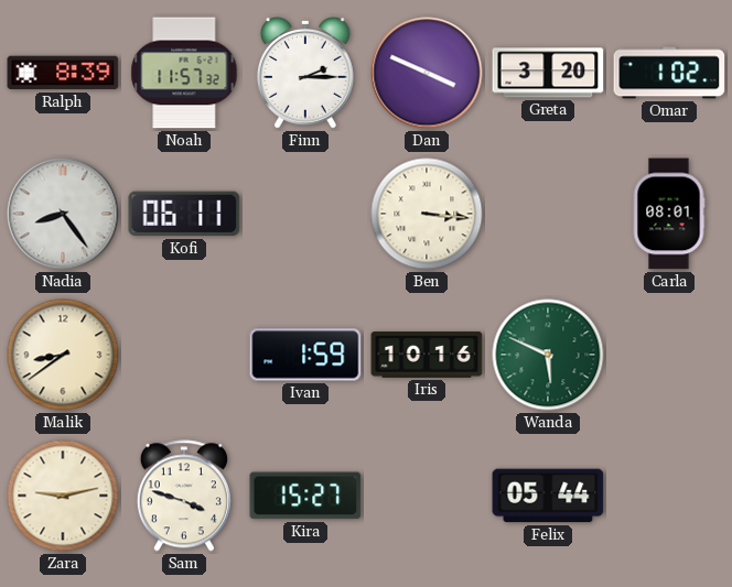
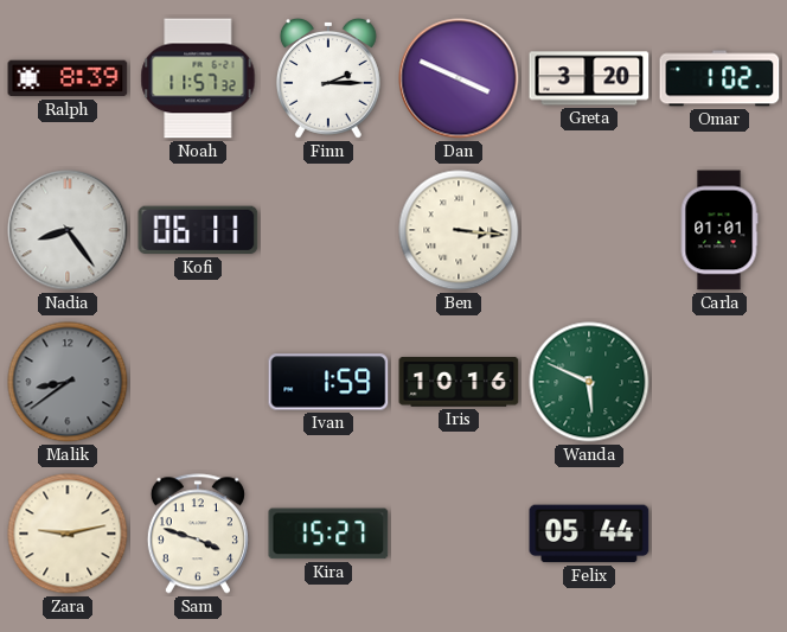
Carla: 08:01 -> 01:01
Malik dial: cream -> grey
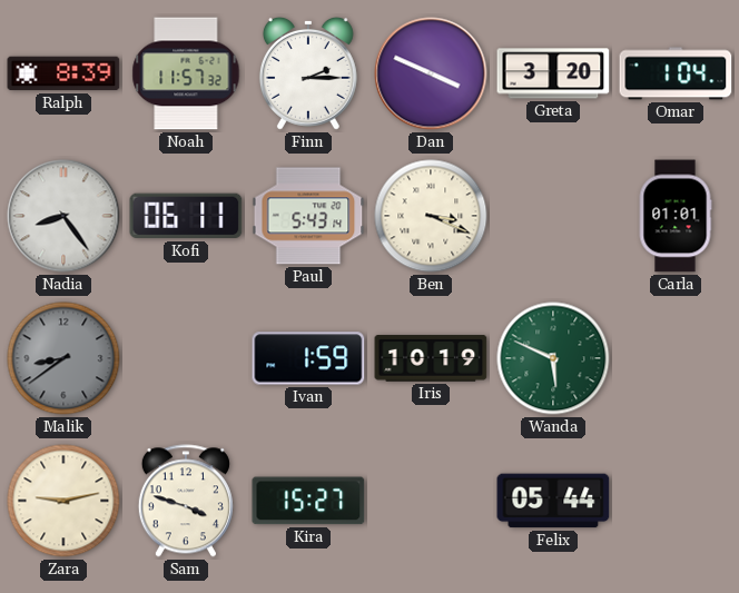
Omar: 1:02 -> 1:04
Paul: none -> 5:43
Ben: 3:16 -> 3:19
Iris: 10:16 -> 10:19
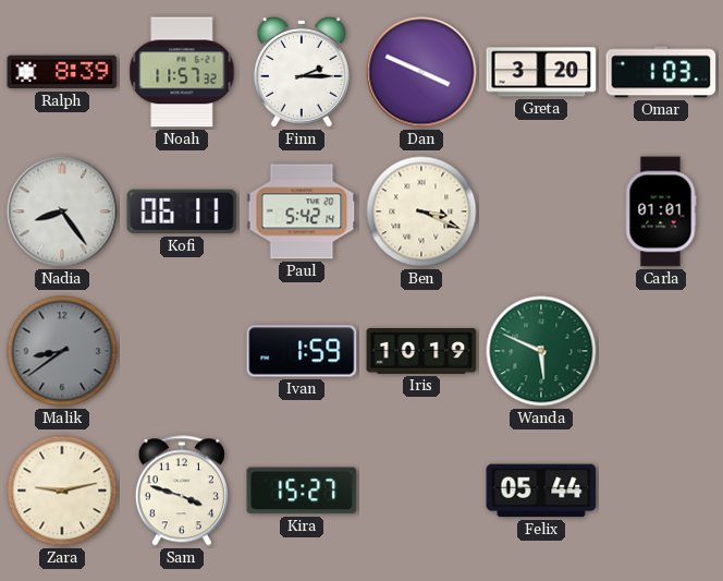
Omar: 1:04 -> 1:03
Paul: 5:43 -> 5:42
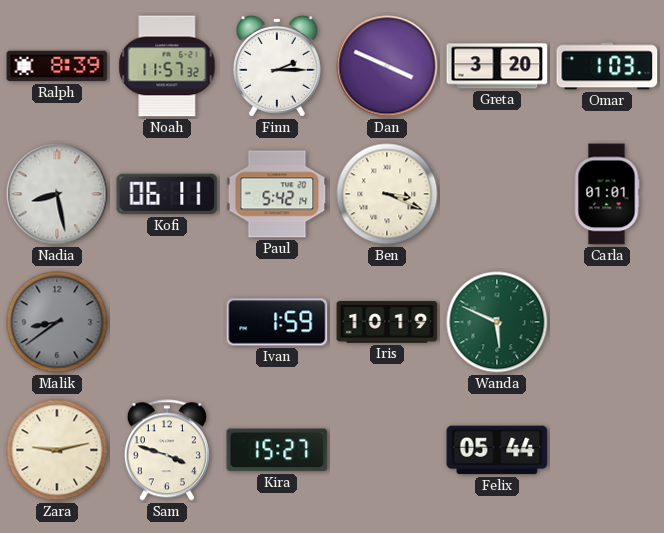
Nadia: 8:24 -> 8:28
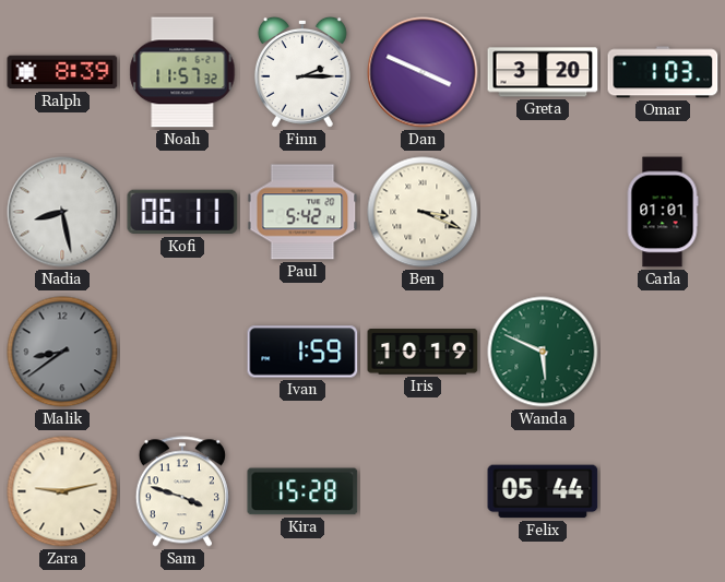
Kira: 15:27 -> 15:28
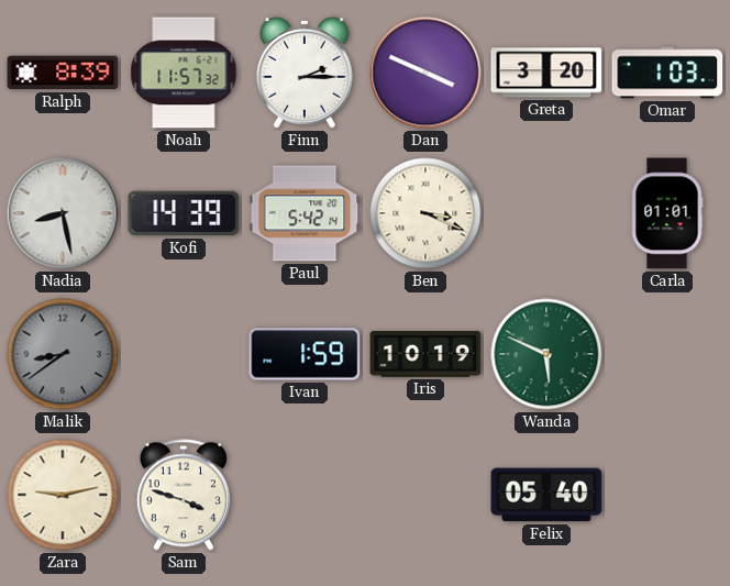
Kofi: 06:11 -> 14:39
Kira: 15:28 -> none
Felix: 05:44 -> 05:40
